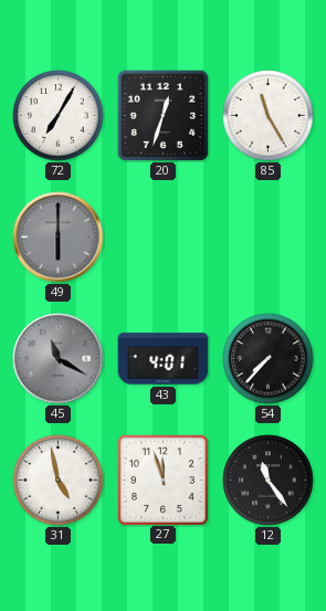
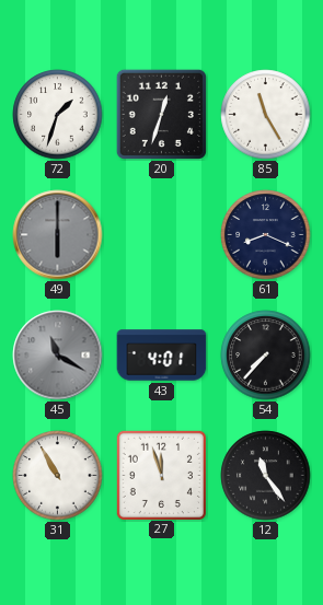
72: 7:05 -> 1:33
61: none -> 8:19
31: 4:58 -> 10:55
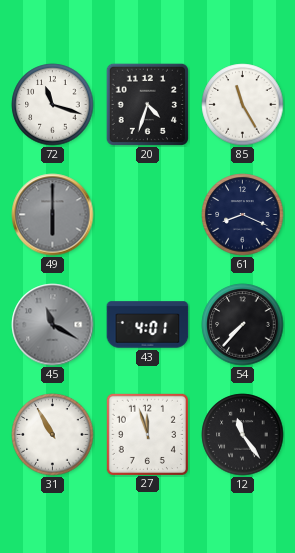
72: 1:33 -> 11:18
20: 12:33 -> 4:33
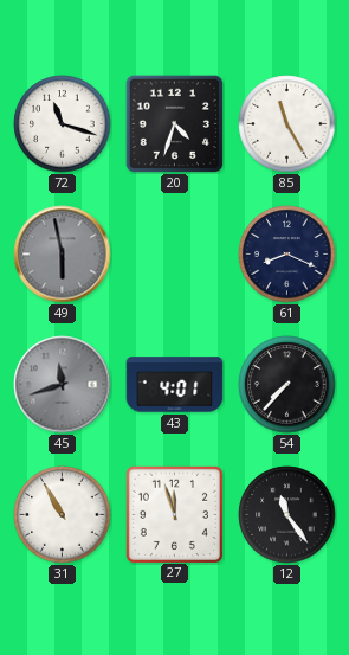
49: 6:00 -> 5:58
45: 11:20 -> 11:42
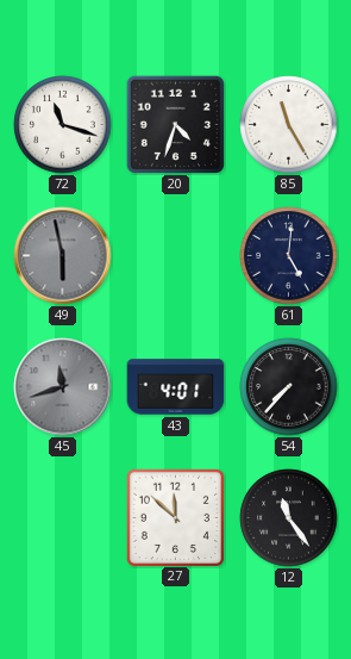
61: 8:19 -> 5:01
31: 10:55 -> none
27: 11:57 -> 11:52
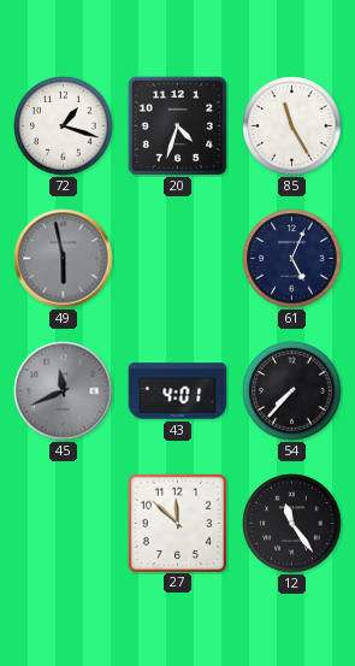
72: 11:18 -> 1:18
61: 5:01 -> 5:04
45: 11:42 -> 11:41
